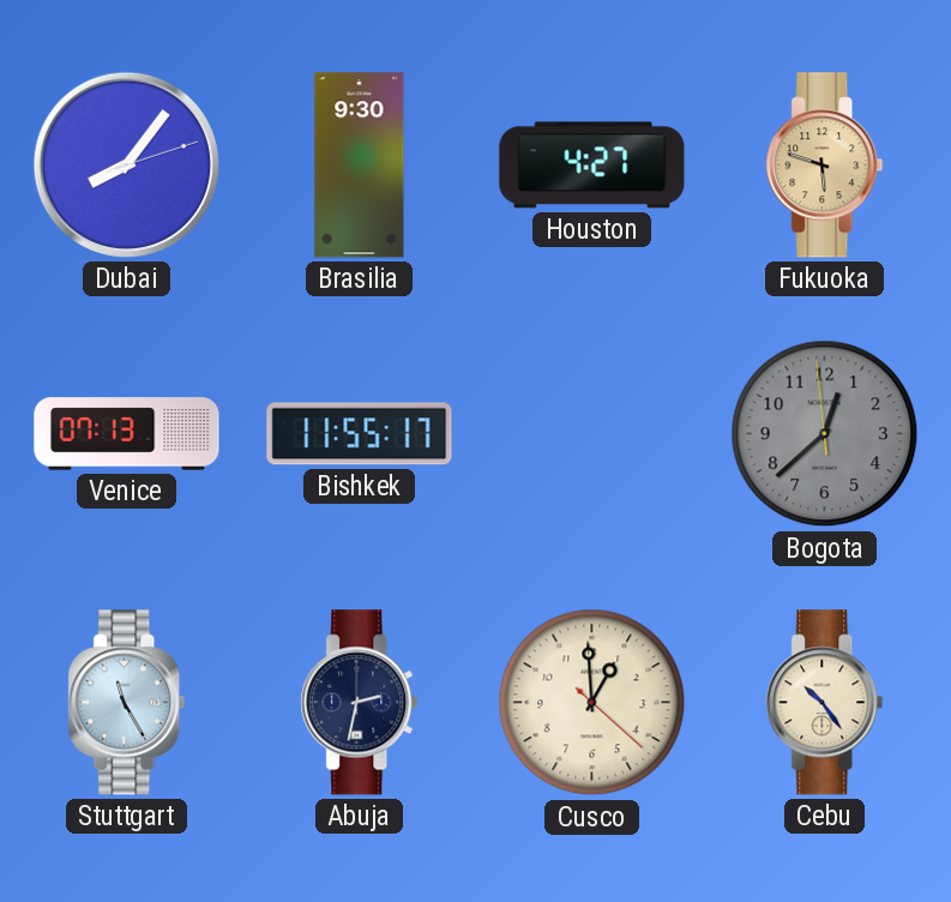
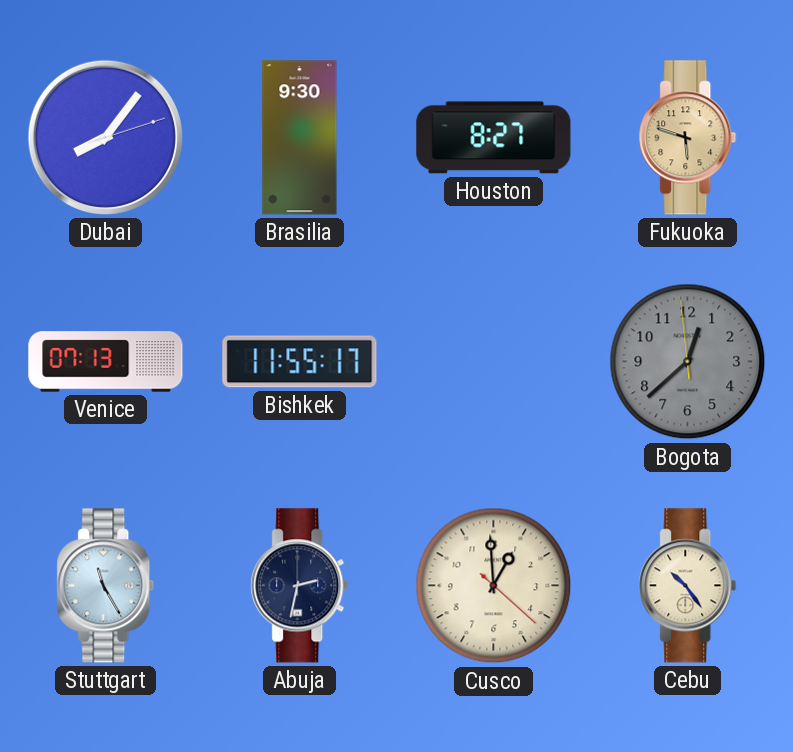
Houston: 4:27 -> 8:27
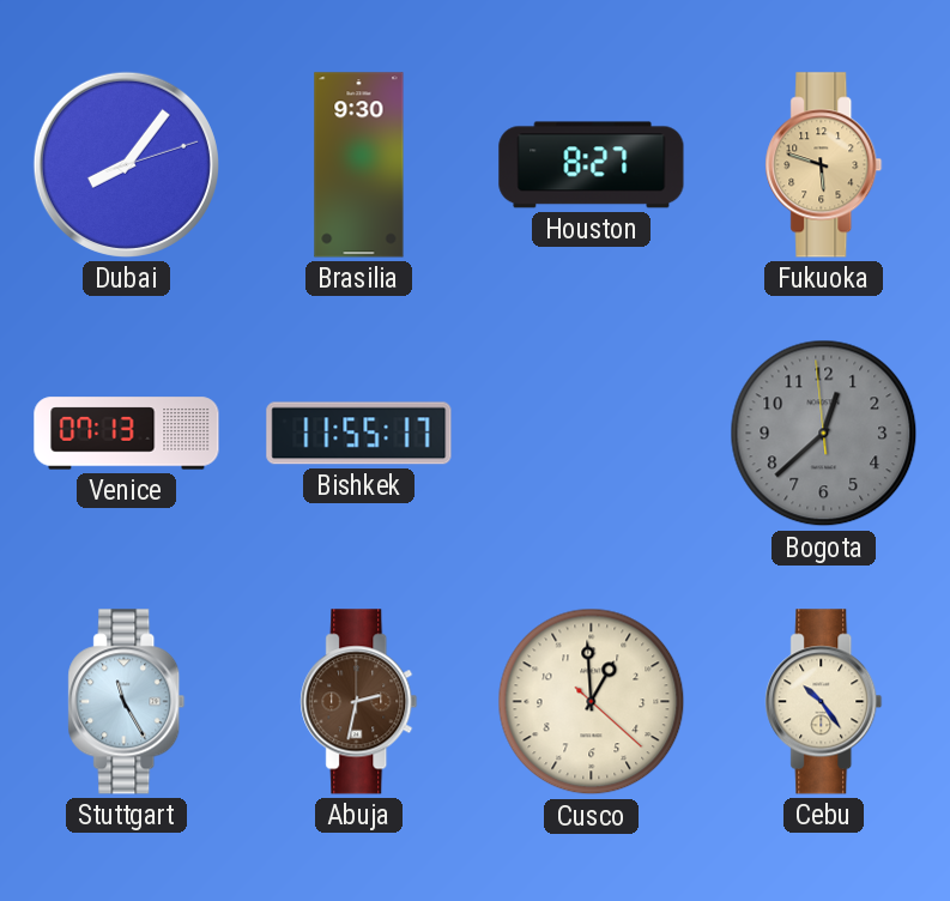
Abuja dial: navy -> brown
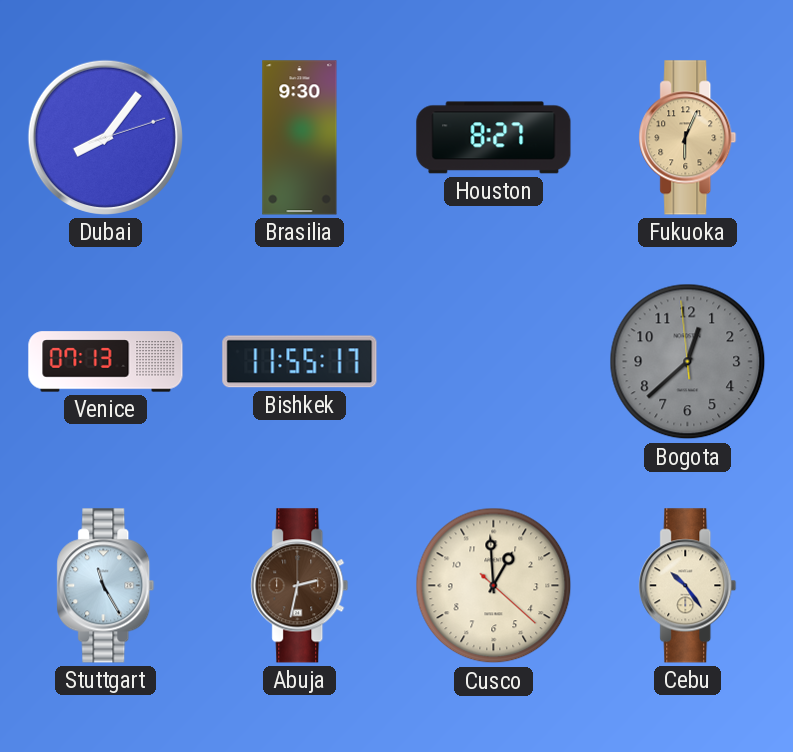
Fukuoka: 5:48 -> 6:04
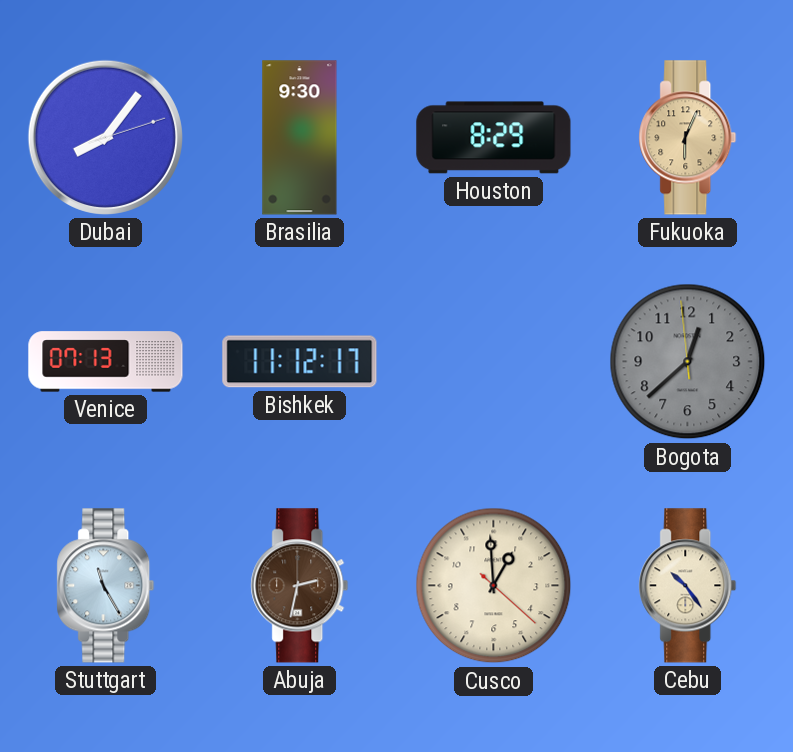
Houston: 8:27 -> 8:29
Bishkek: 11:55 -> 11:12
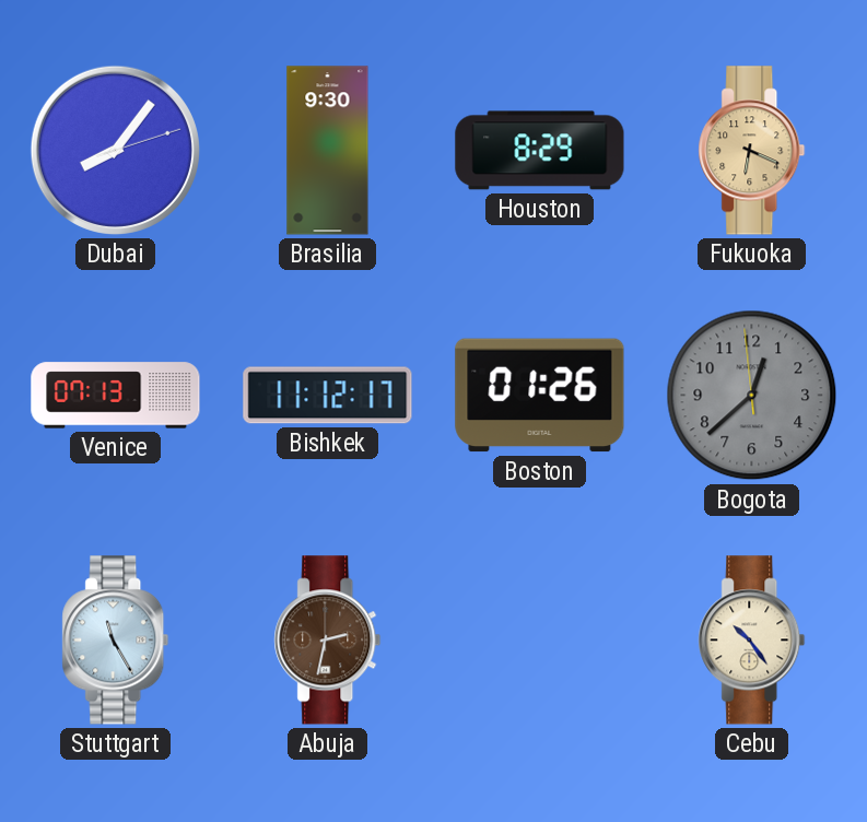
Fukuoka: 6:04 -> 6:19
Boston: none -> 01:26
Cusco: 12:59 -> none
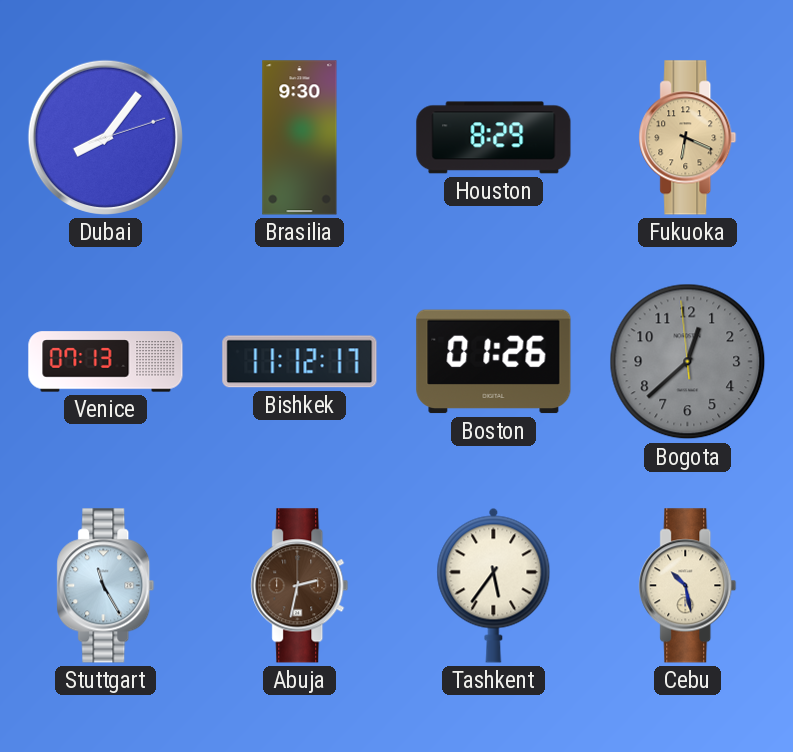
Tashkent: none -> 5:36
Cebu: 10:24 -> 10:28
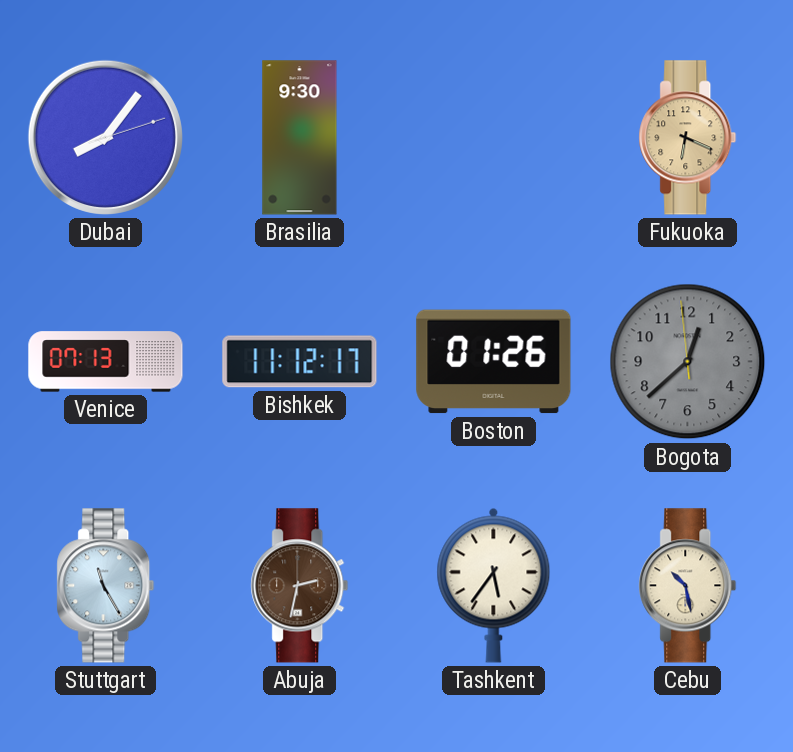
Houston: 8:29 -> none
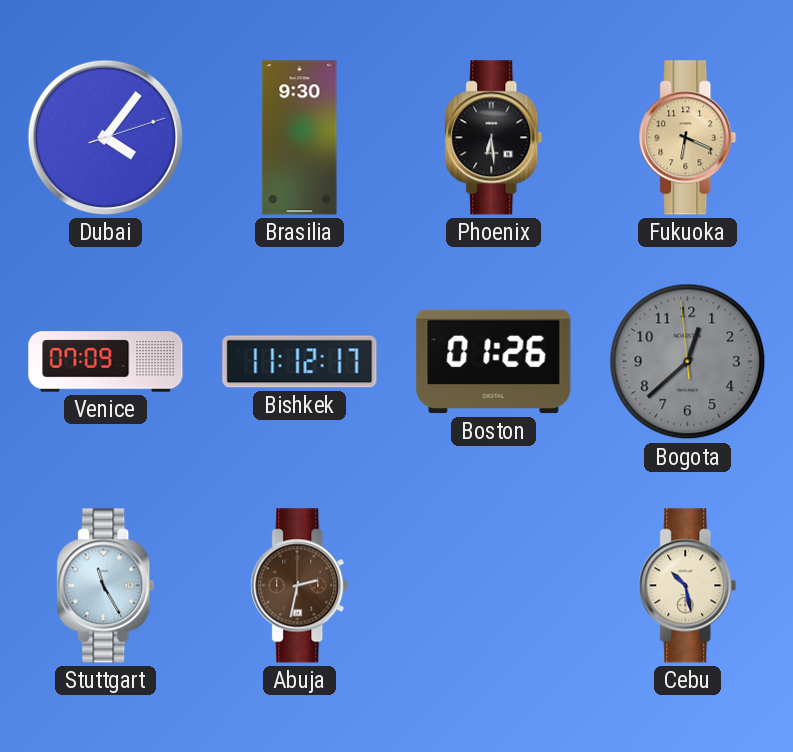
Dubai: 8:06 -> 4:06
Phoenix: none -> 6:29
Venice: 07:13 -> 07:09
Tashkent: 5:36 -> none
